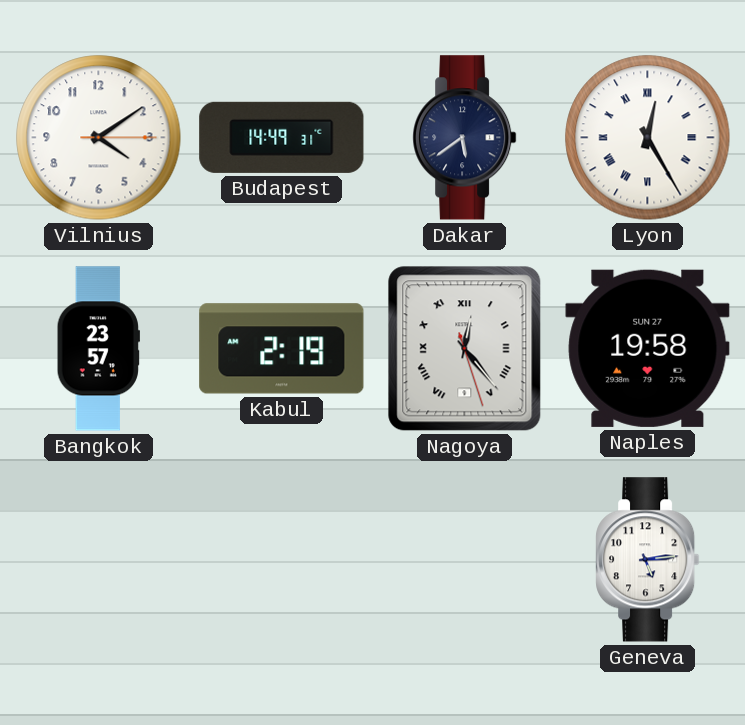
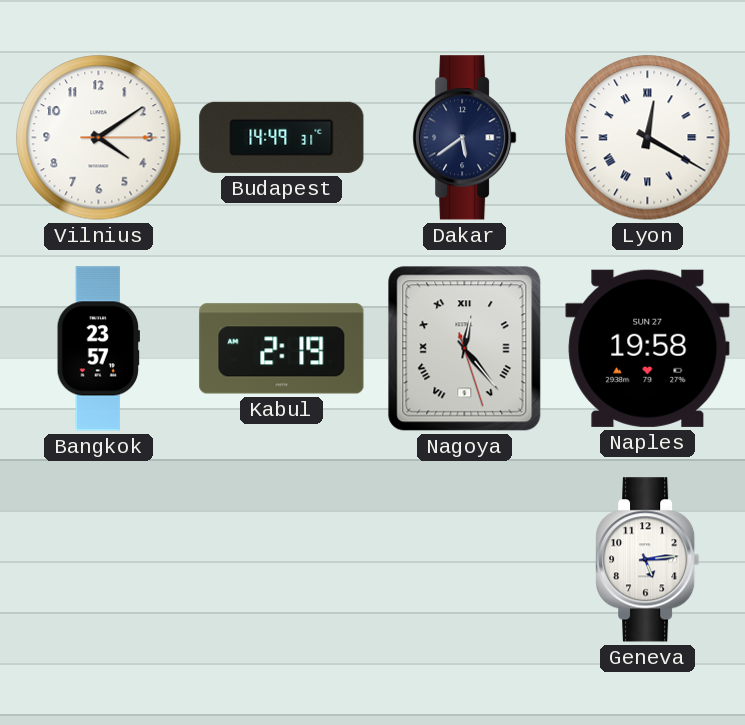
Lyon: 12:25 -> 12:20
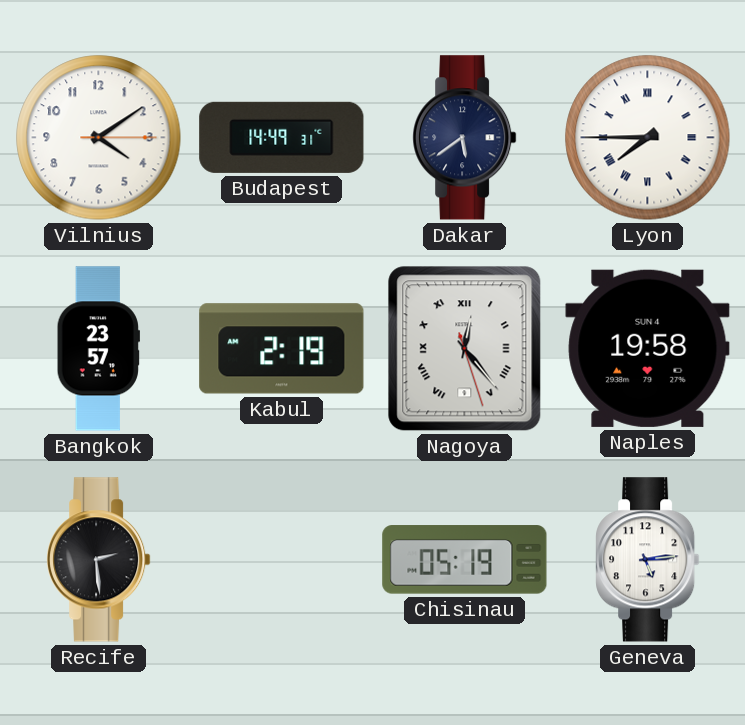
Lyon: 12:20 -> 7:45
Naples date: SUN 27 -> SUN 4
Recife: none -> 2:29
Chisinau: none -> 05:19
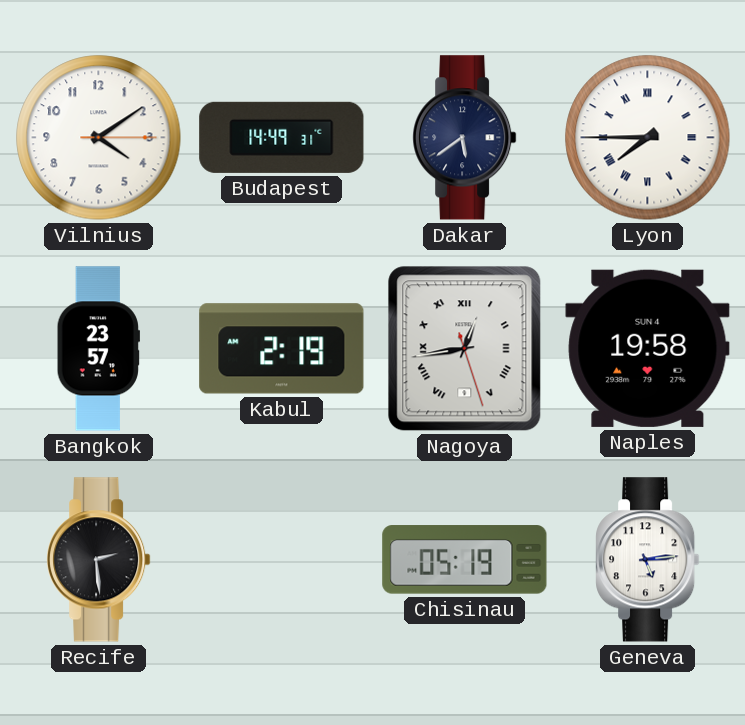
Nagoya: 12:23 -> 12:43
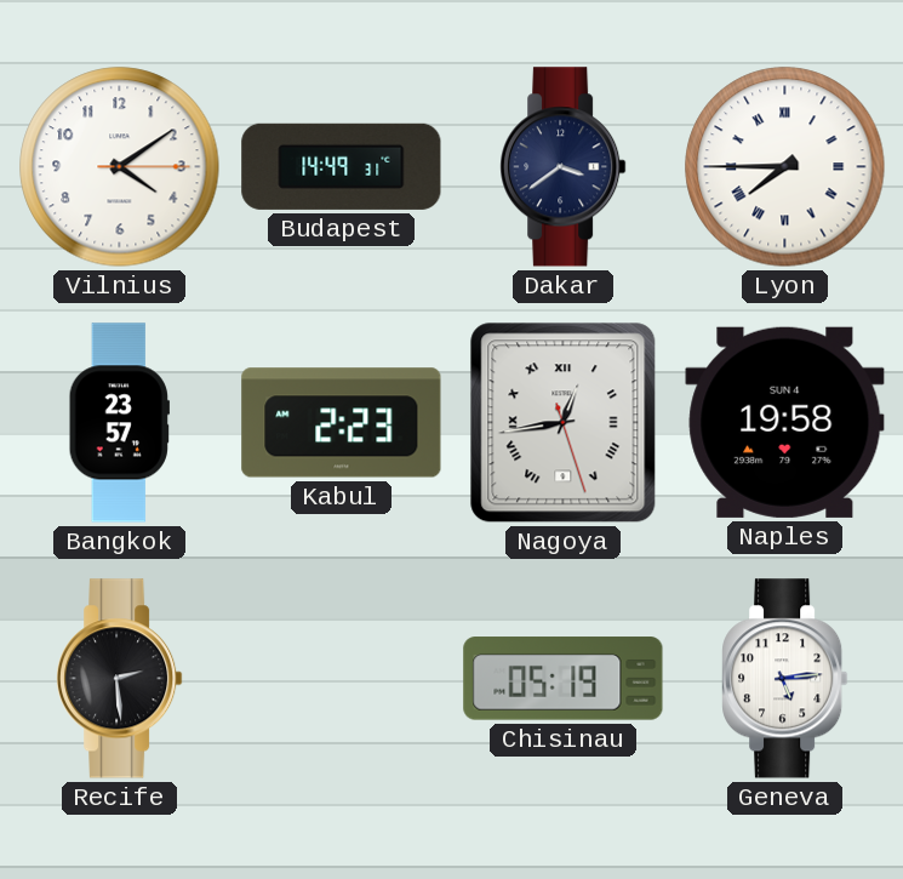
Dakar: 5:39 -> 3:39
Kabul: 2:19 -> 2:23
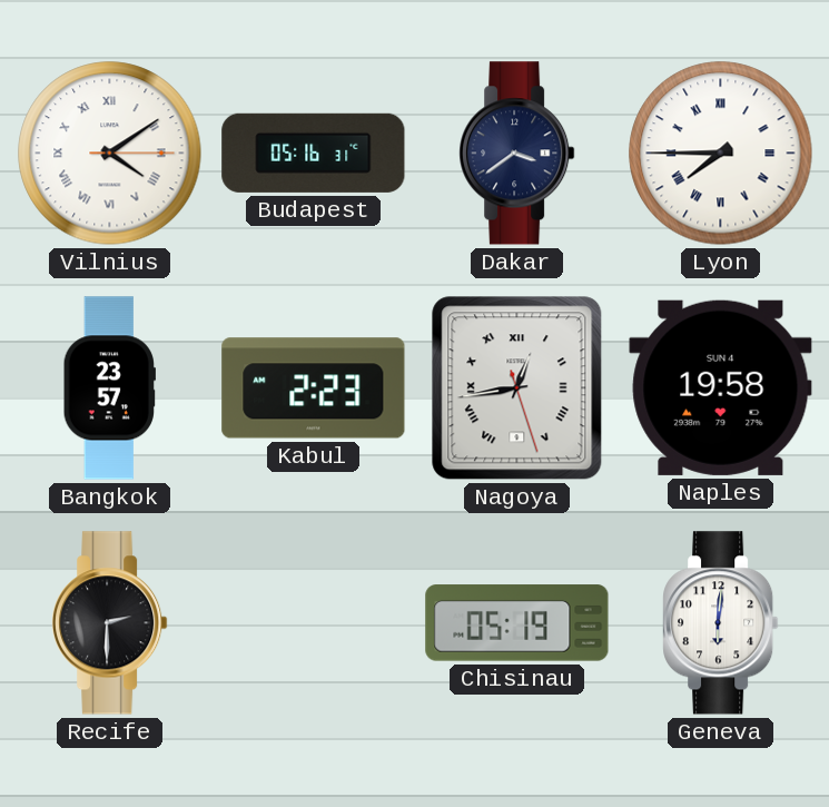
Vilnius numerals: Arabic -> Roman
Budapest: 14:49 -> 05:16
Recife: 2:29 -> 2:30
Geneva: 5:14 -> 6:01
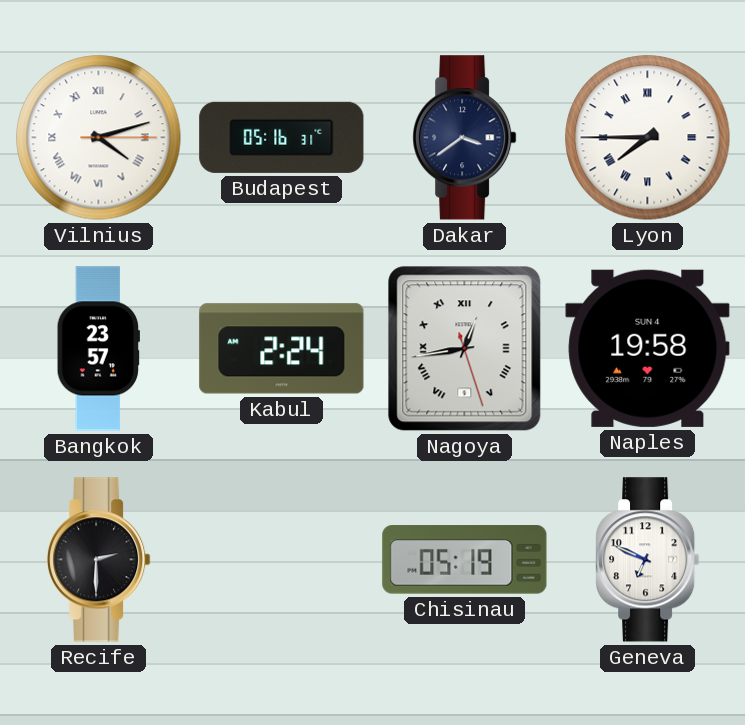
Vilnius: 4:09 -> 4:12
Kabul: 2:23 -> 2:24
Geneva: 6:01 -> 6:49
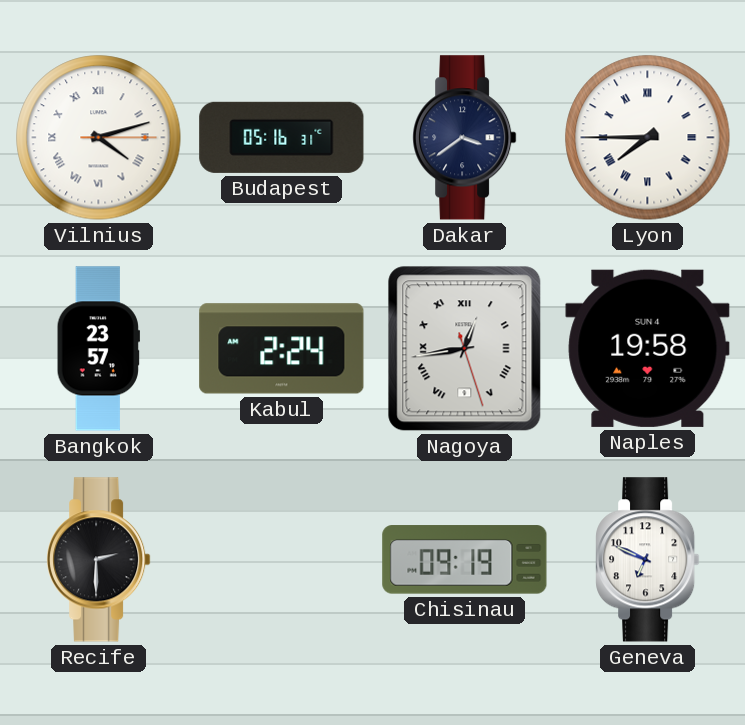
Chisinau: 05:19 -> 09:19
